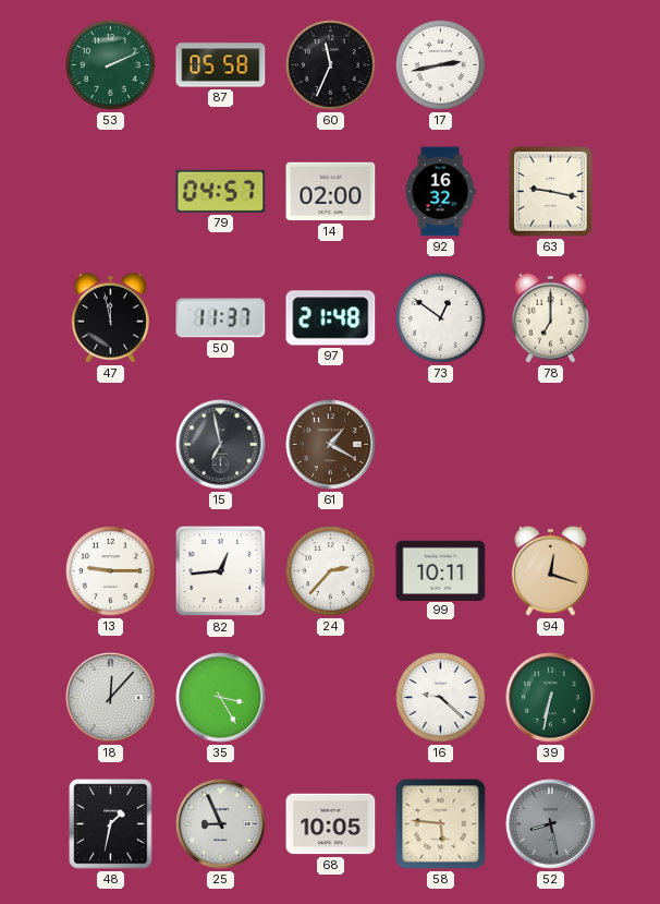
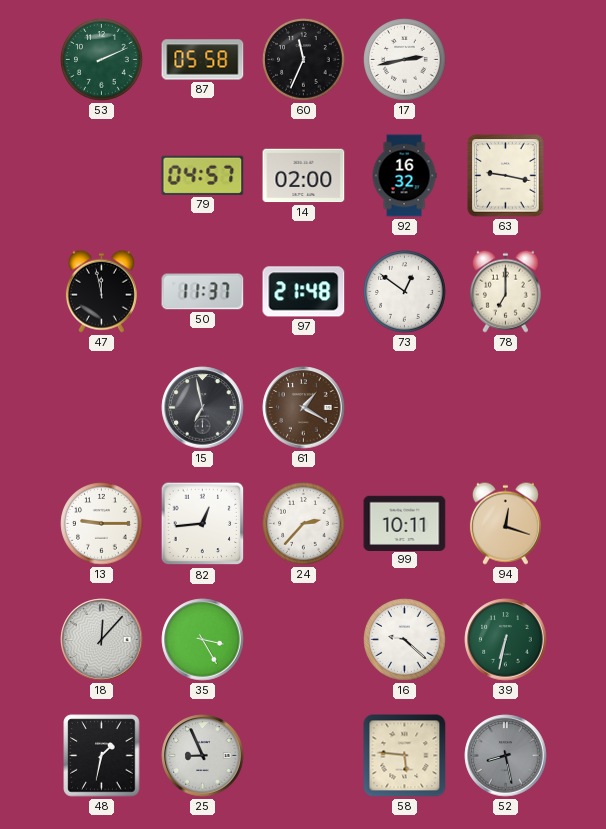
68: 10:05 -> none
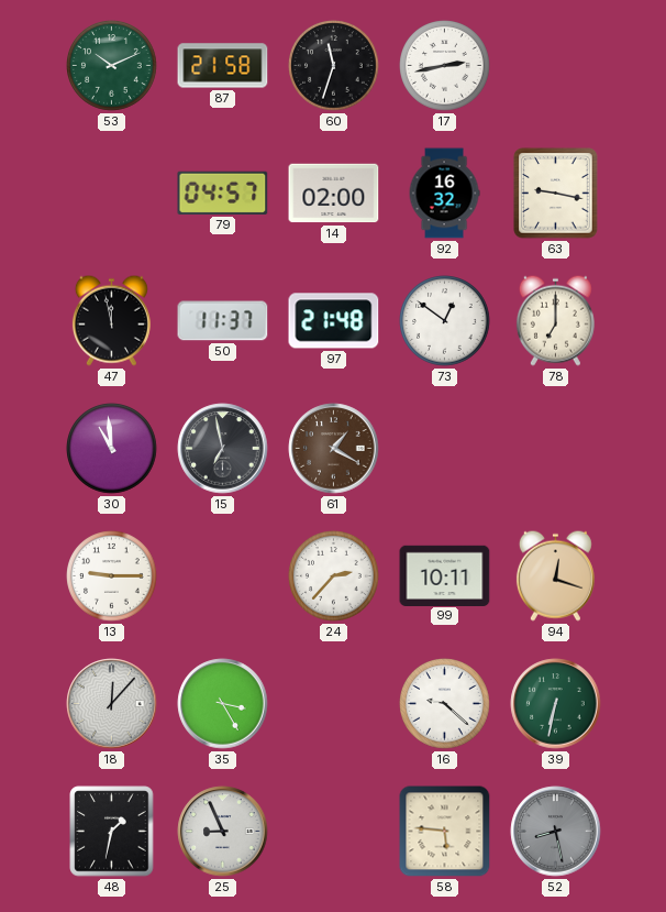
53: 2:11 -> 10:11
87: 05:58 -> 21:58
60: 11:34 -> 11:33
30: none -> 10:59
82: 12:44 -> none
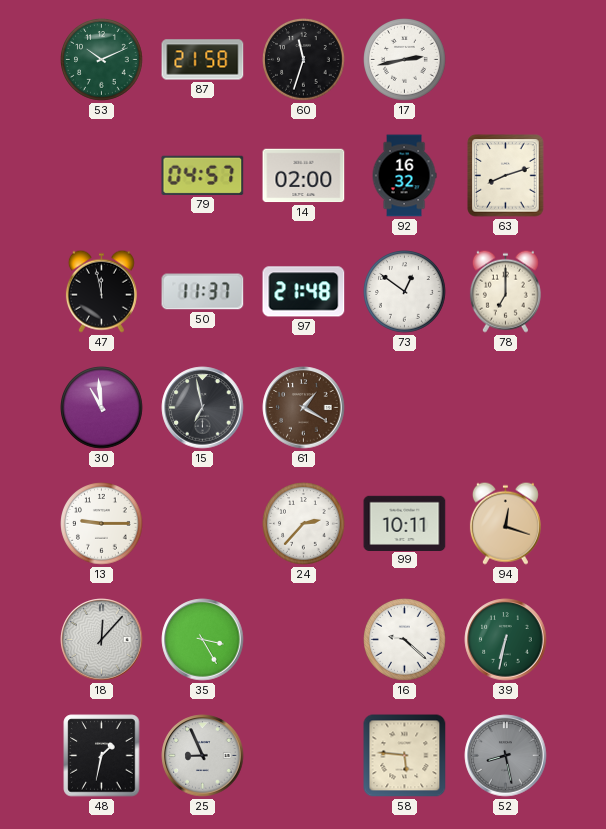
63: 9:17 -> 8:12
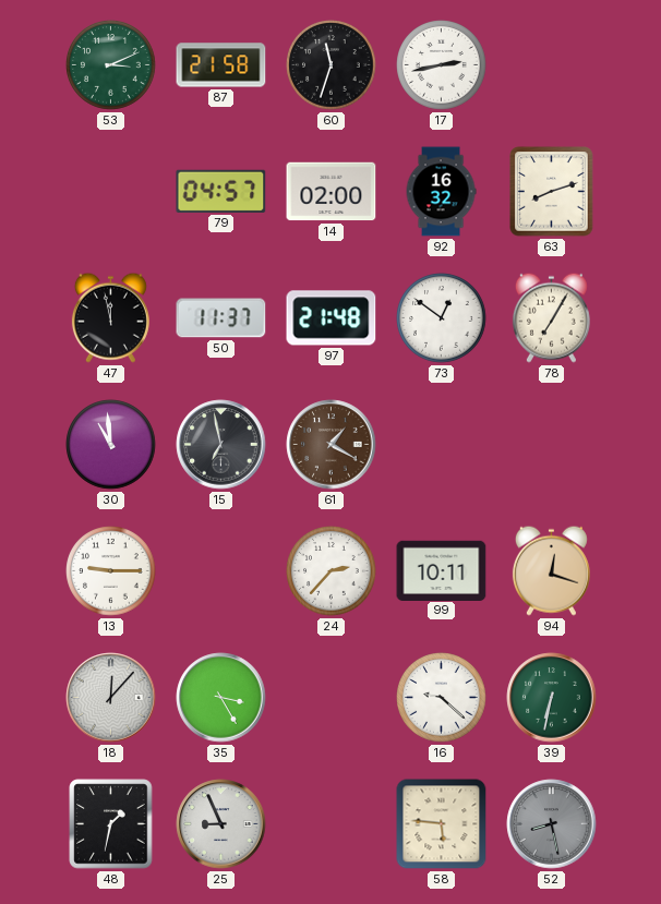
53: 10:11 -> 3:11
78: 7:00 -> 7:05
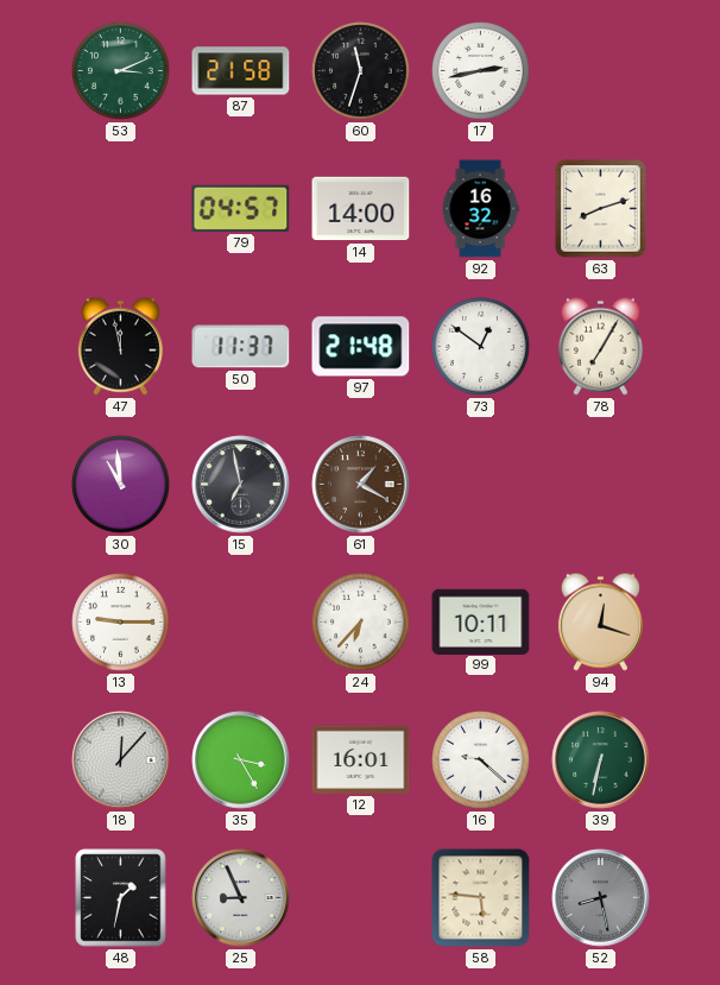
14: 02:00 -> 14:00
24: 2:37 -> 6:37
12: none -> 16:01
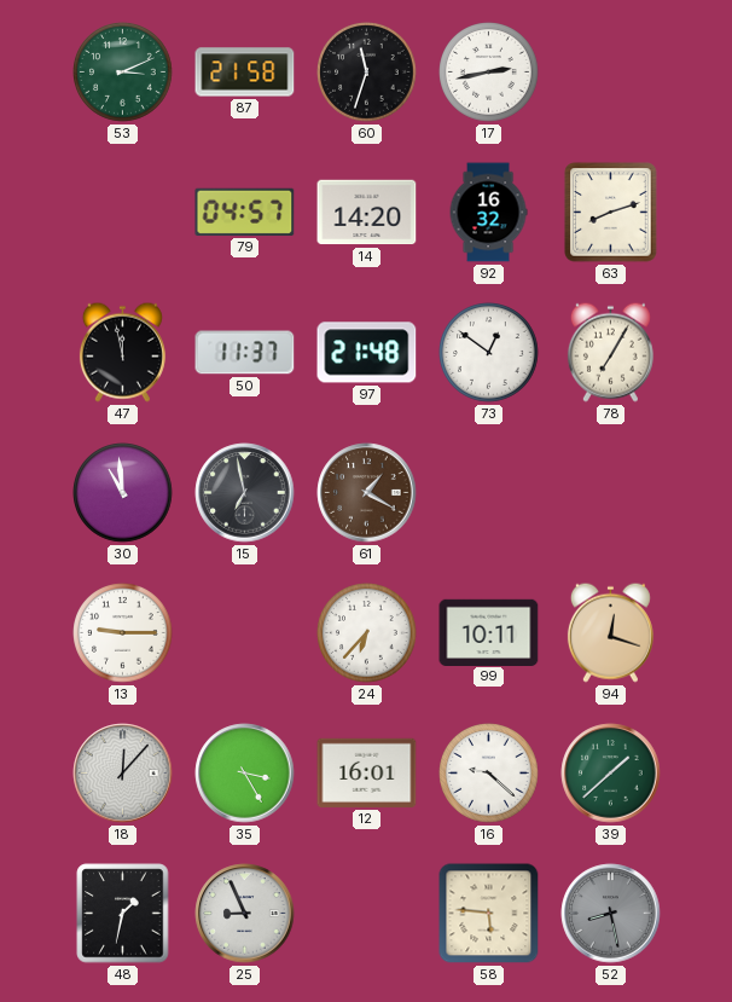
14: 14:00 -> 14:20
39: 6:32 -> 1:38
